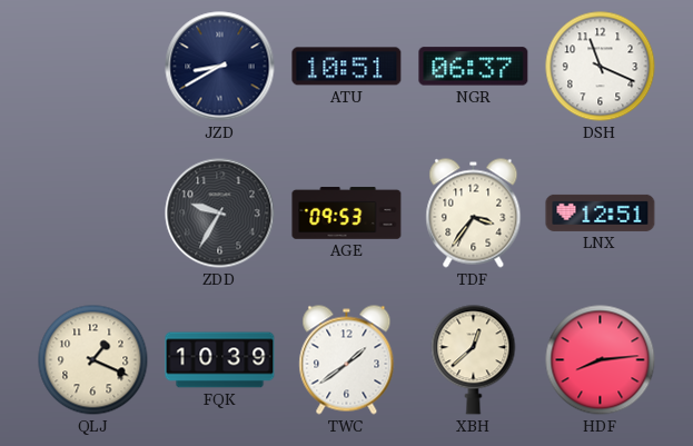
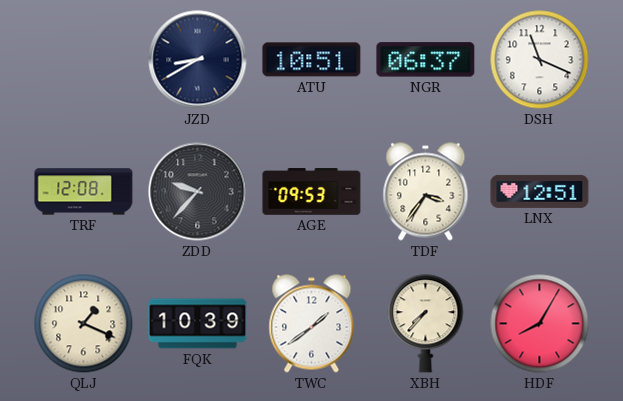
TRF: none -> 12:08
ZDD: 9:35 -> 9:37
XBH: 12:38 -> 7:37
HDF: 8:14 -> 8:05
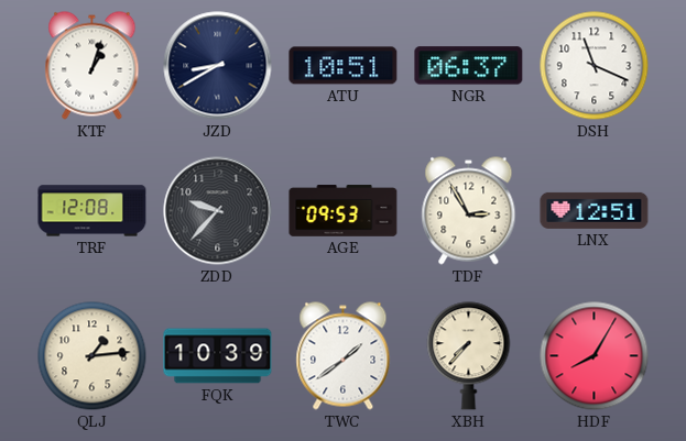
KTF: none -> 1:03
TDF: 3:36 -> 2:55
QLJ: 1:19 -> 1:14
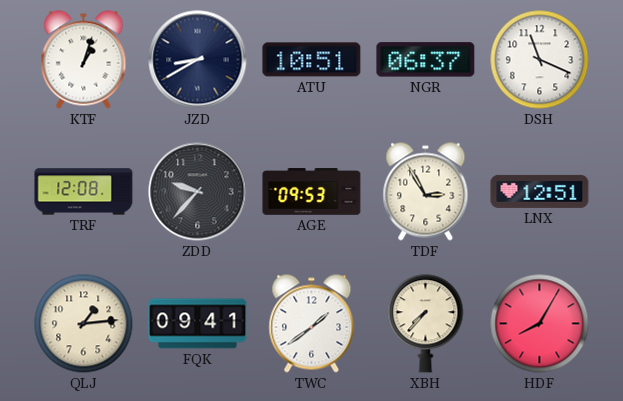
FQK: 10:39 -> 09:41
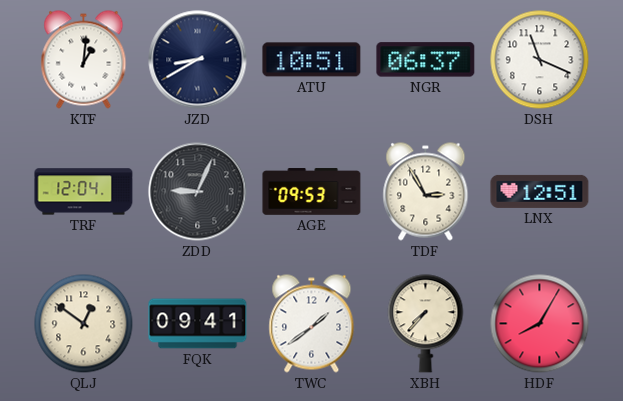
KTF: 1:03 -> 1:01
TRF: 12:08 -> 12:04
ZDD: 9:37 -> 9:04
QLJ: 1:14 -> 12:51
